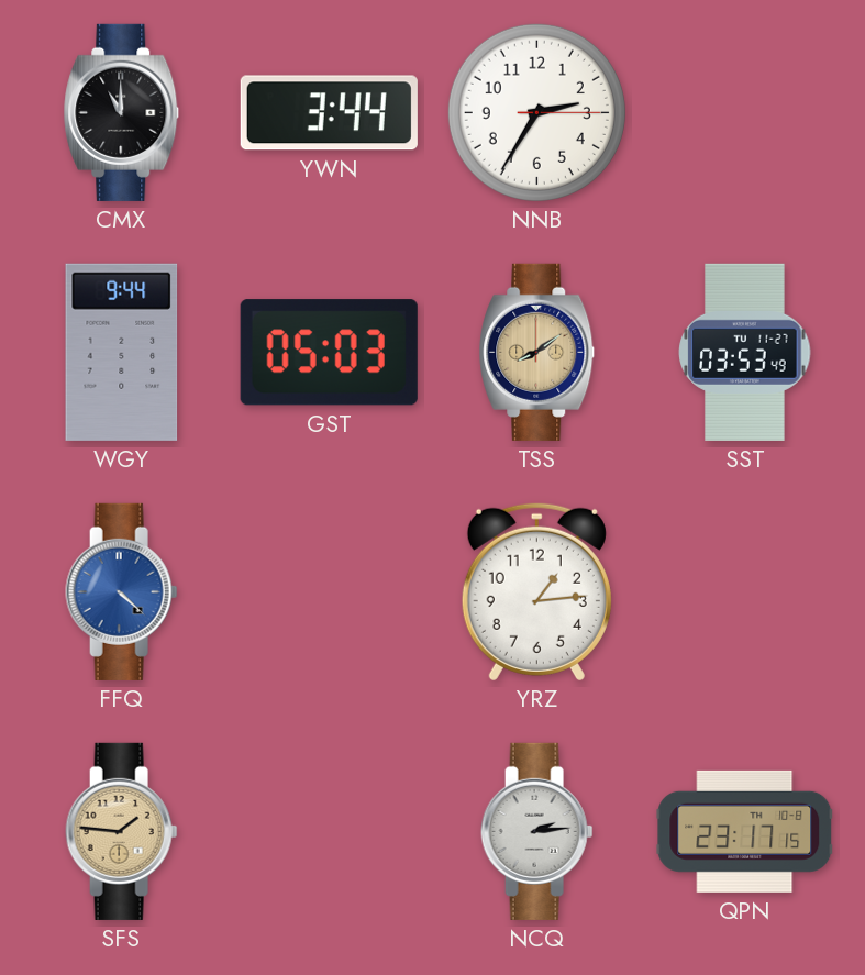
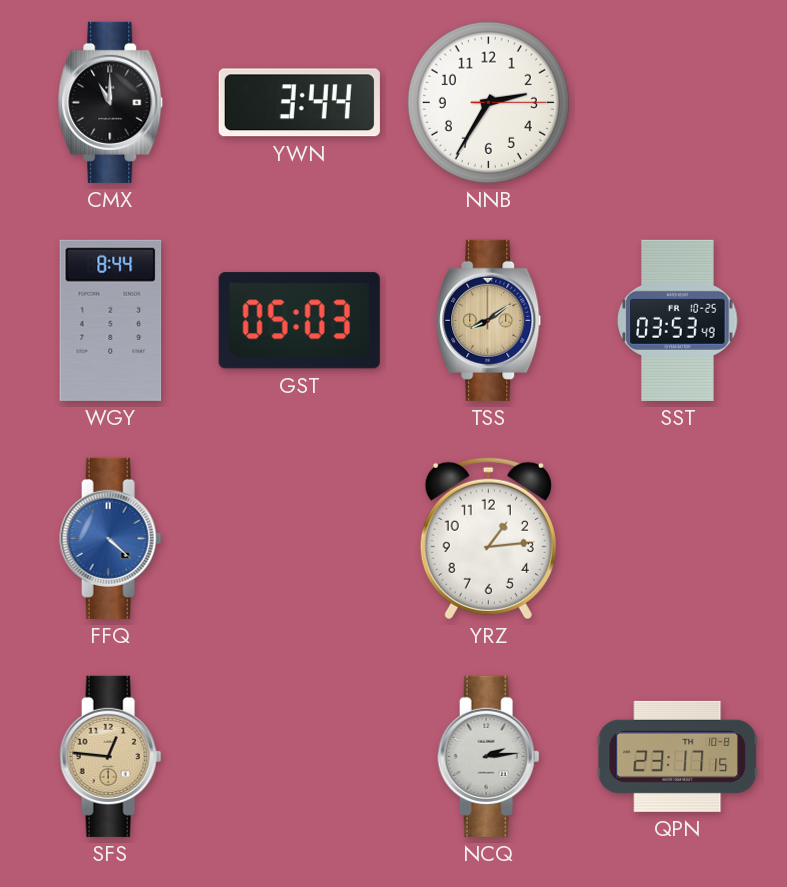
WGY: 9:44 -> 8:44
SST date: TU 11-27 -> FR 10-25
SFS: 1:46 -> 12:46
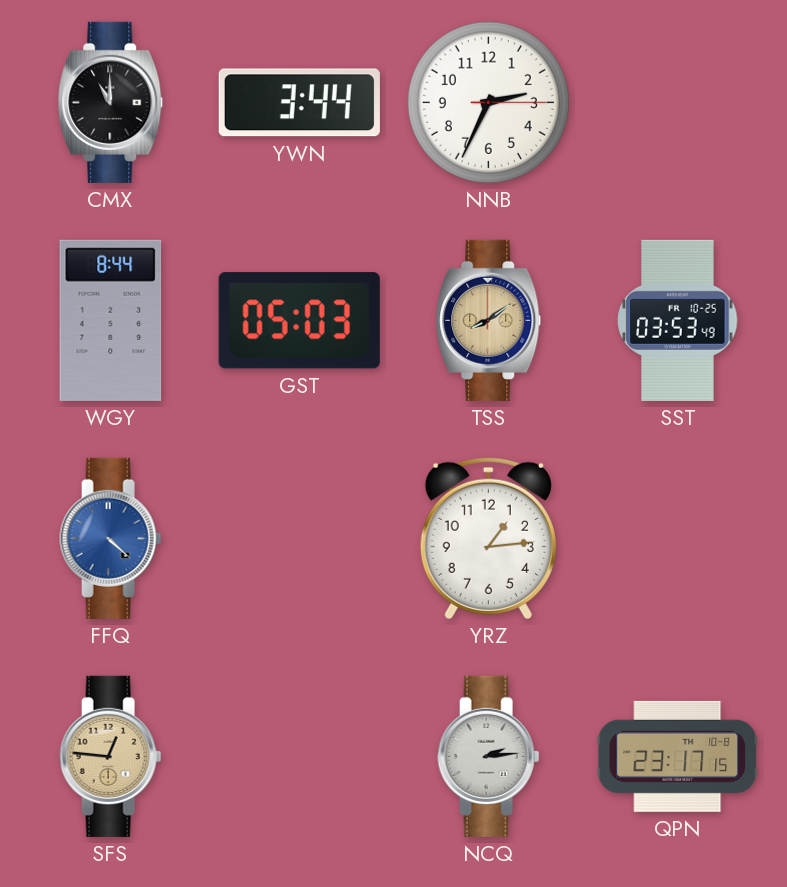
NNB: 2:35 -> 2:34
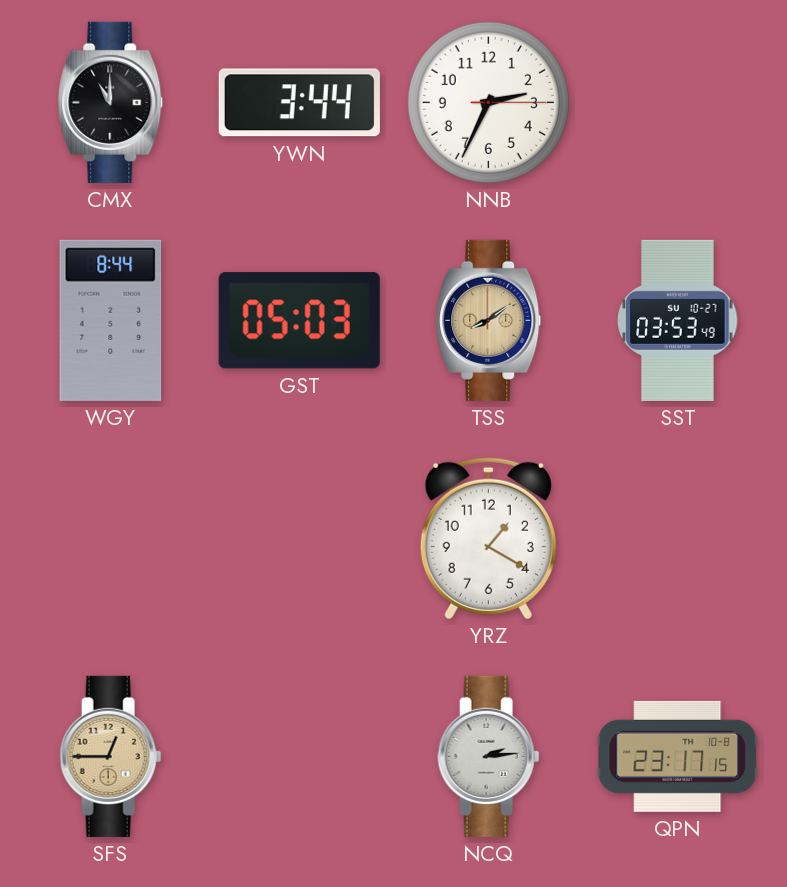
SST date: FR 10-25 -> SU 10-27
FFQ: 4:22 -> none
YRZ: 1:14 -> 1:20
SFS: 12:46 -> 12:45
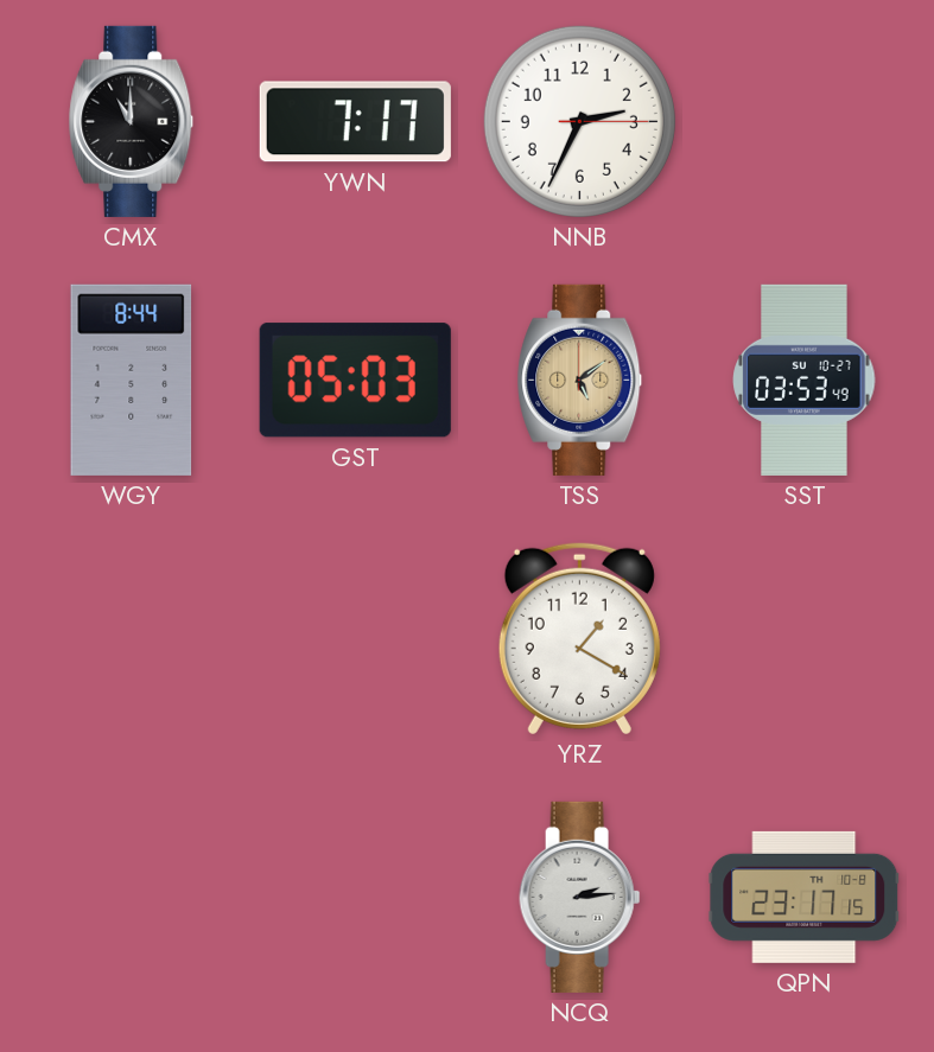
YWN: 3:44 -> 7:17
TSS: 8:09 -> 5:09
SFS: 12:45 -> none
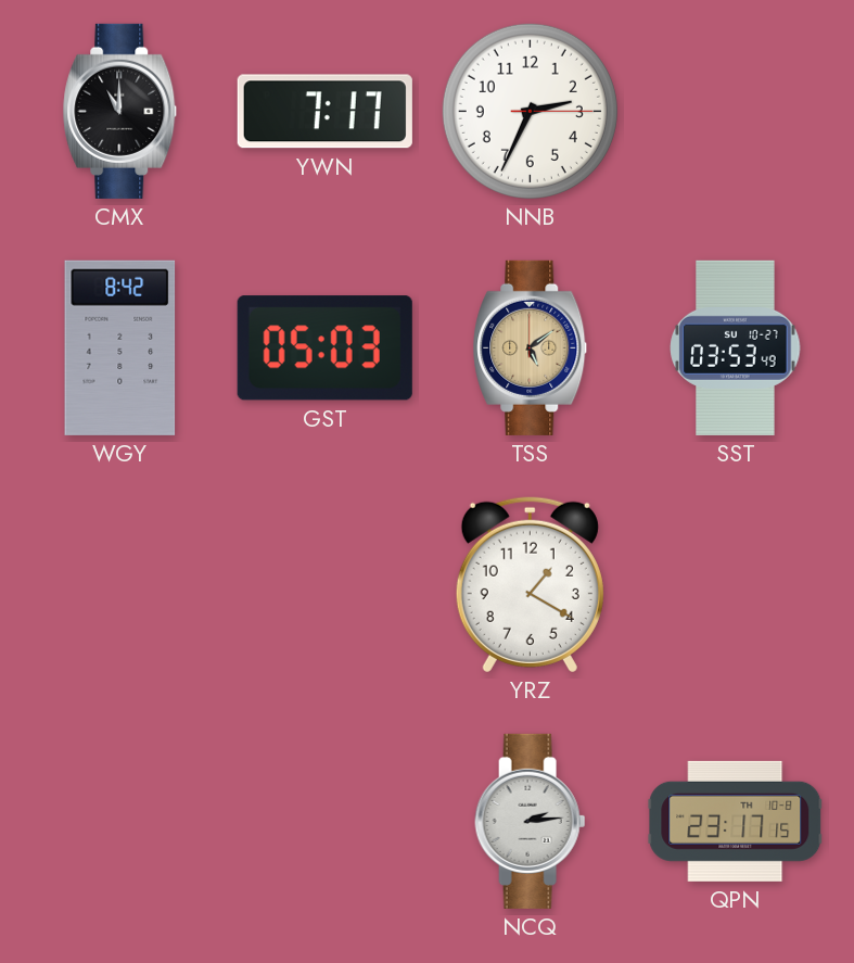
WGY: 8:44 -> 8:42
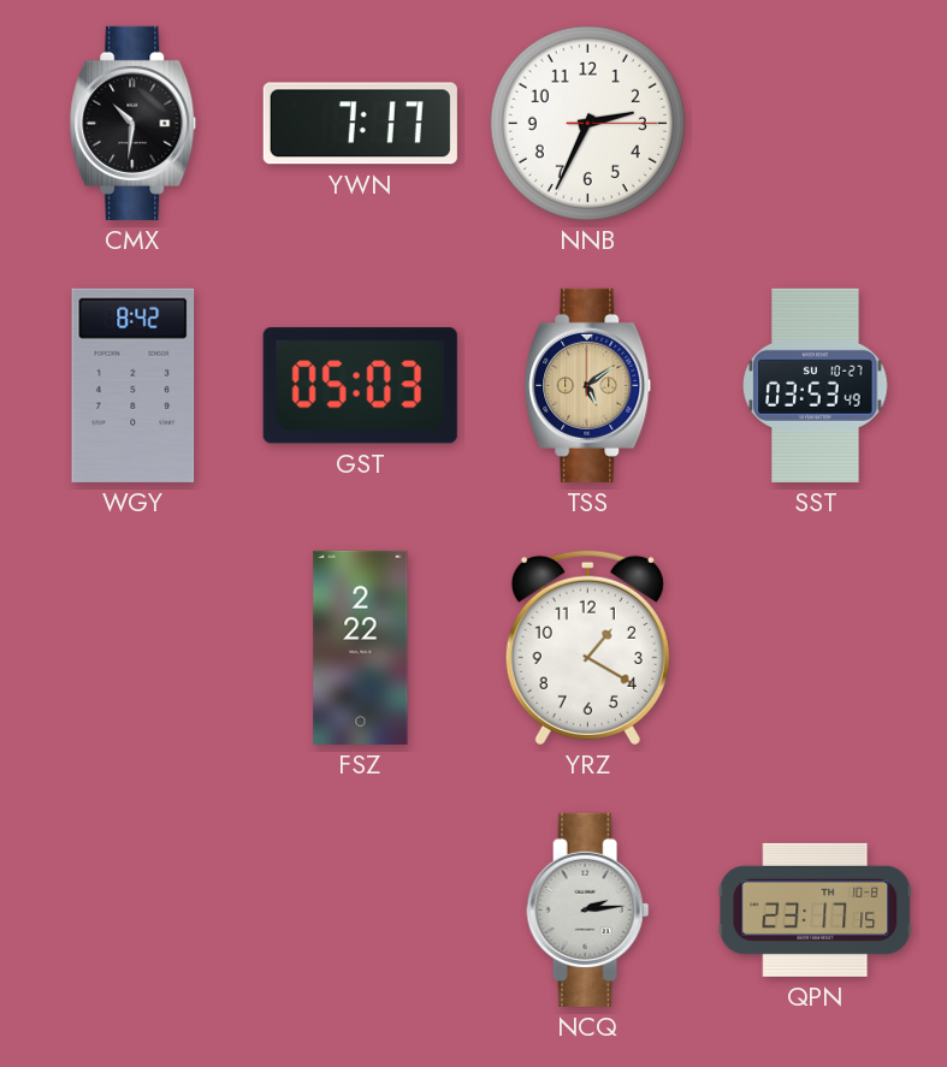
CMX: 11:00 -> 10:31
FSZ: none -> 2:22
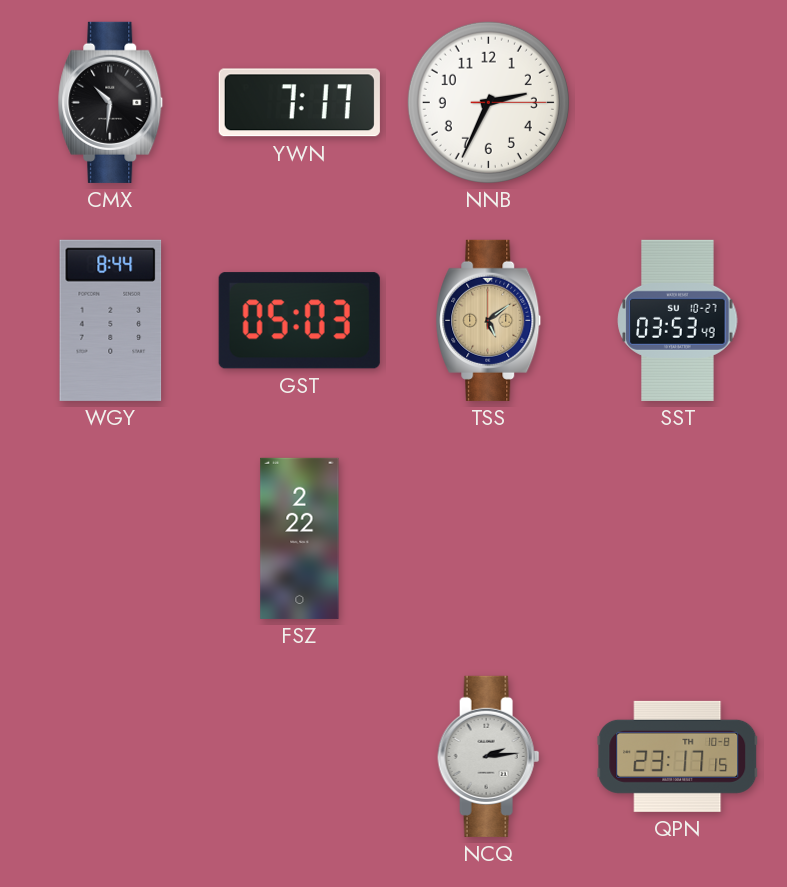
WGY: 8:42 -> 8:44
YRZ: 1:20 -> none
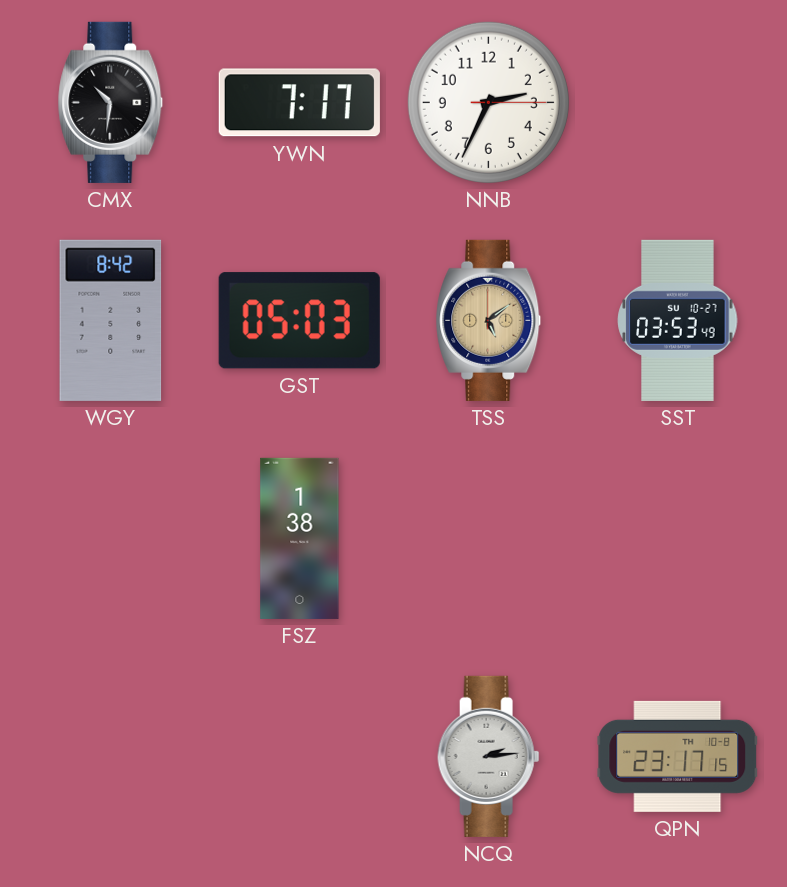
WGY: 8:44 -> 8:42
FSZ: 2:22 -> 1:38
